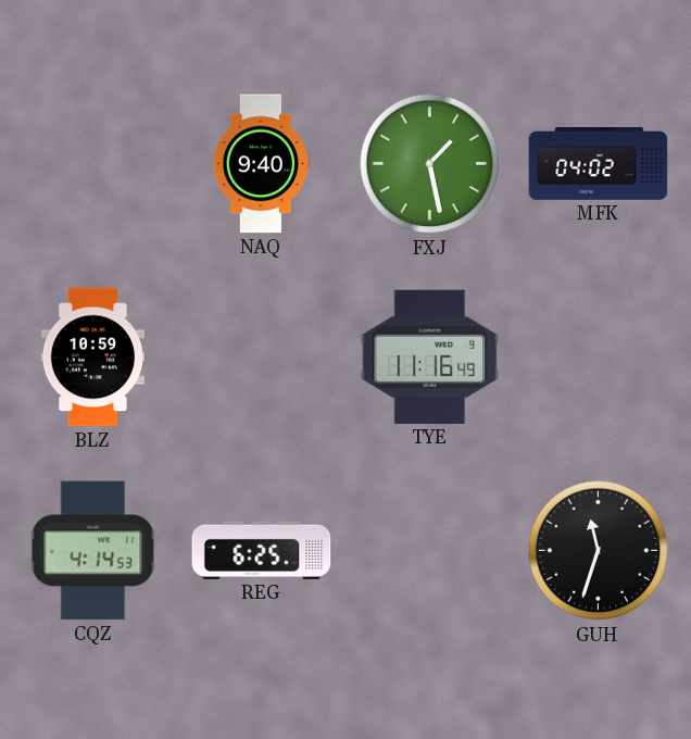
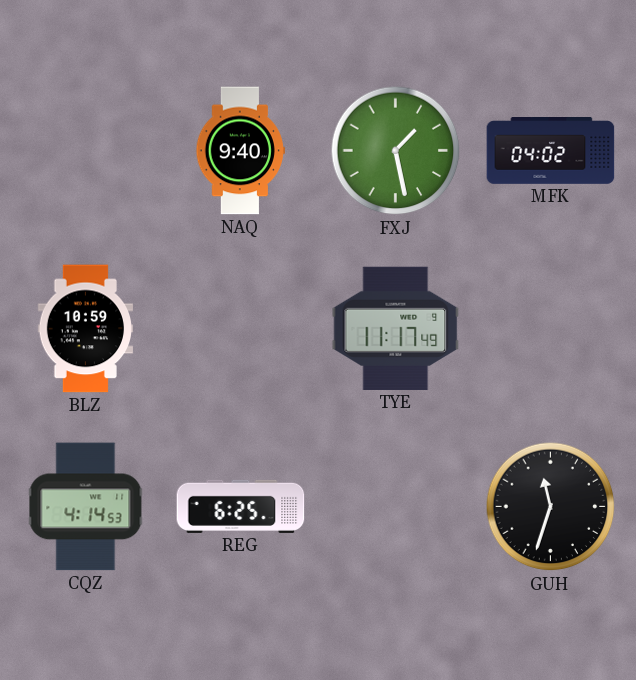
TYE: 11:16 -> 11:17
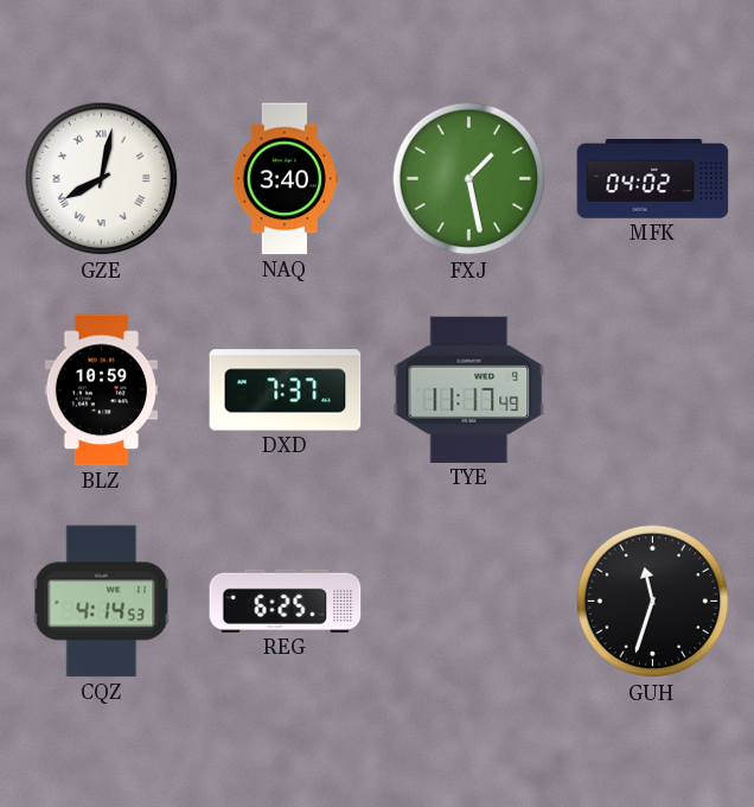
GZE: none -> 8:02
NAQ: 9:40 -> 3:40
DXD: none -> 7:37
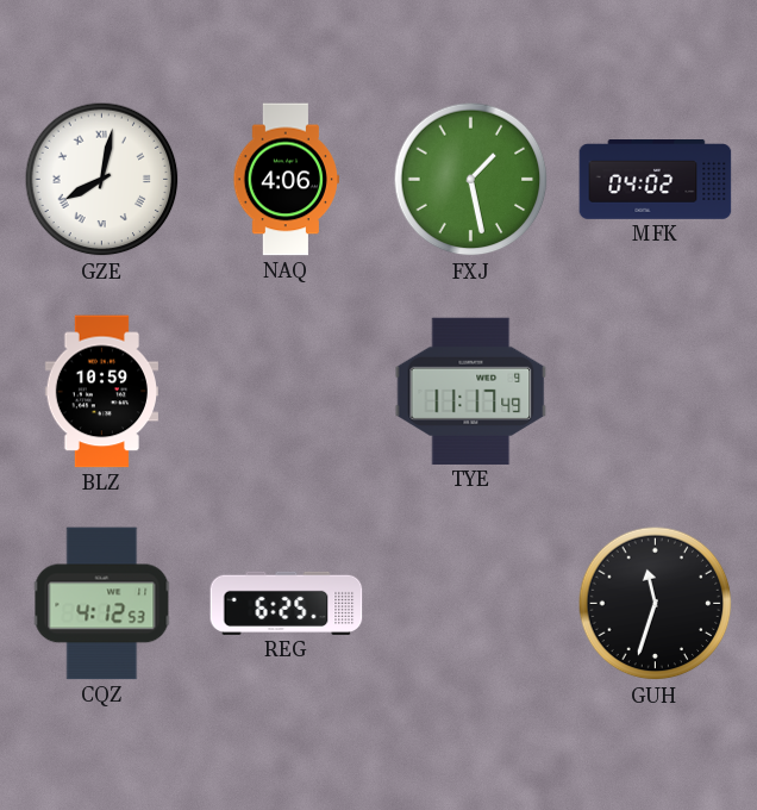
NAQ: 3:40 -> 4:06
DXD: 7:37 -> none
CQZ: 4:14 -> 4:12
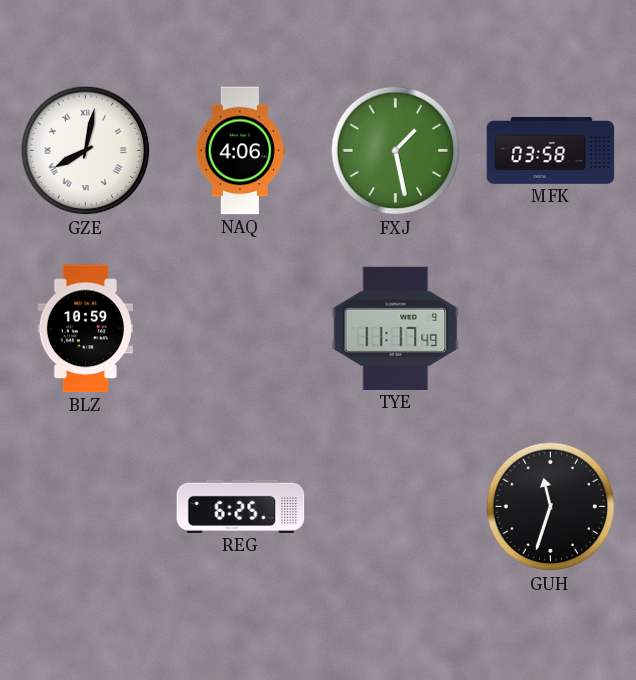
MFK: 04:02 -> 03:58
CQZ: 4:12 -> none
